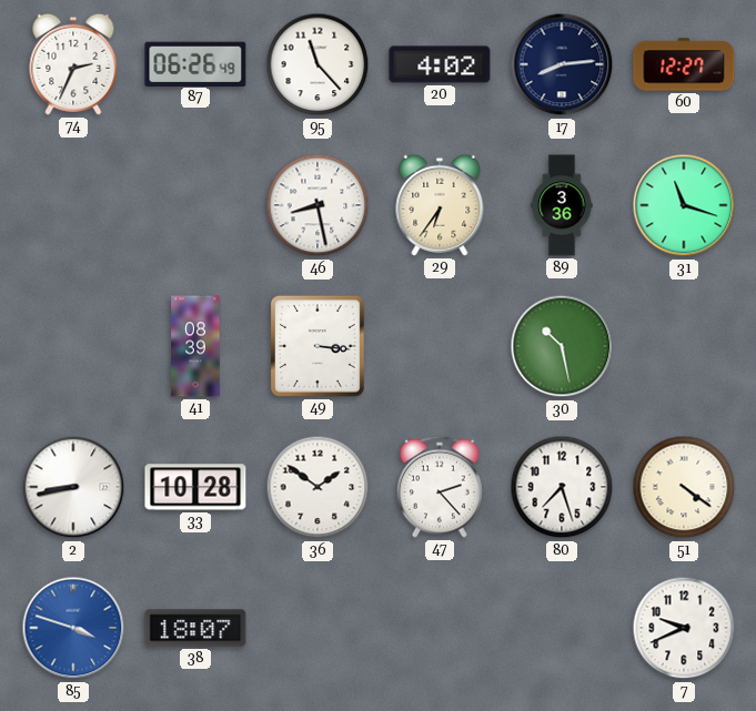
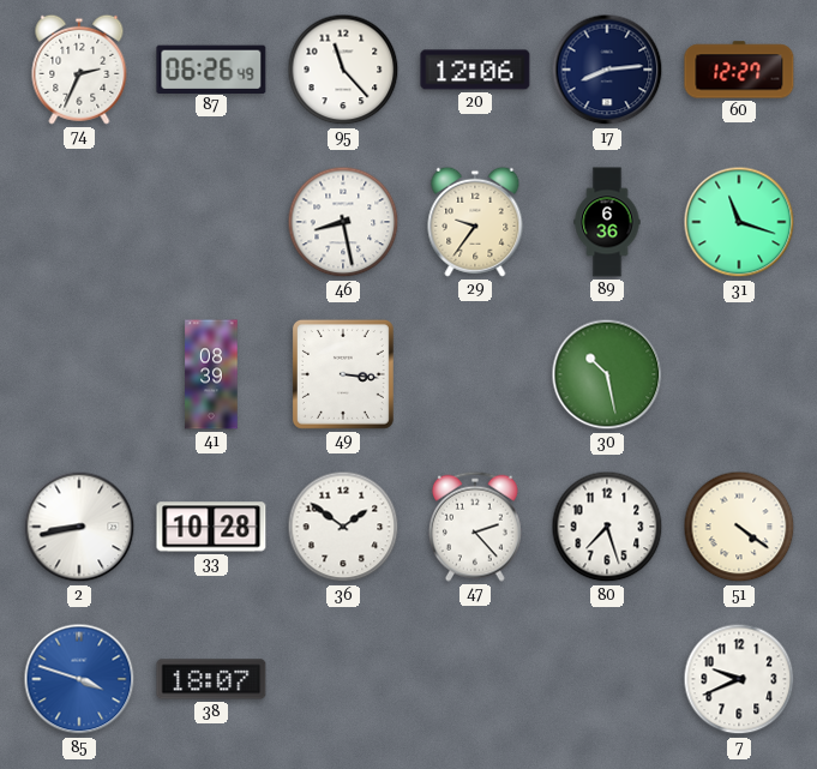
20: 4:02 -> 12:06
29: 6:36 -> 9:36
89: 3:36 -> 6:36
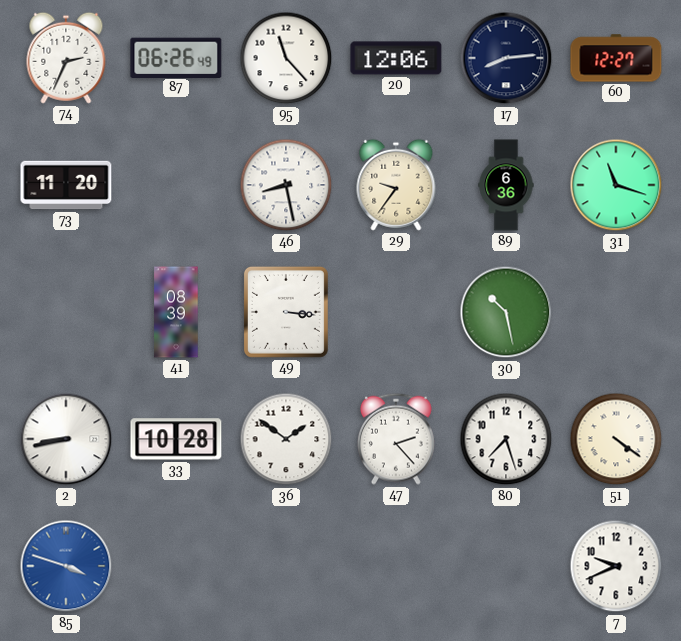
73: none -> 11:20
38: 18:07 -> none
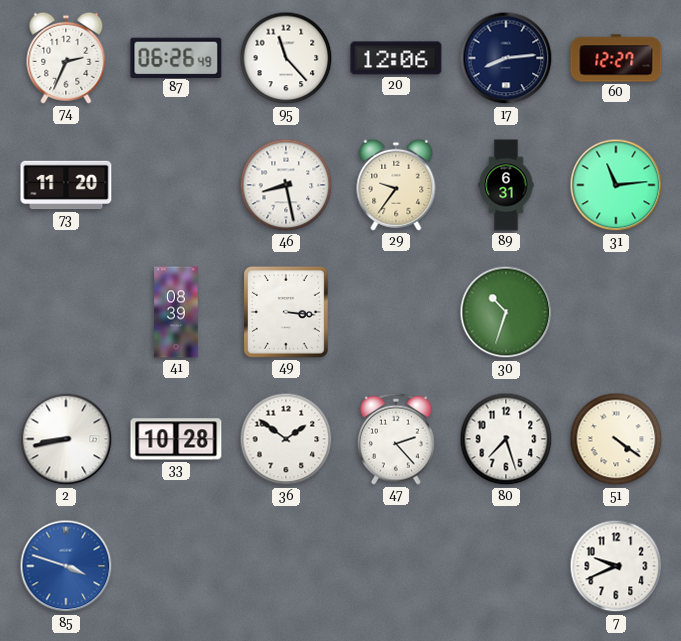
89: 6:36 -> 6:31
31: 11:18 -> 11:14
30: 10:28 -> 10:33
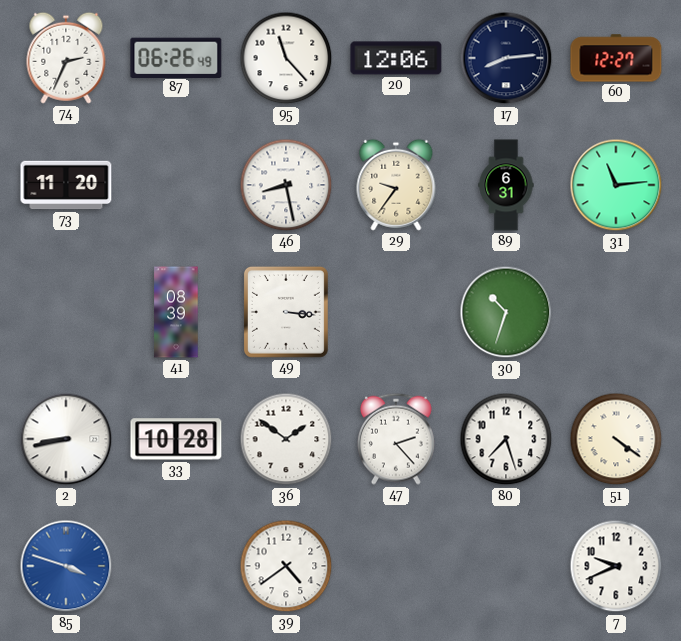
39: none -> 4:39
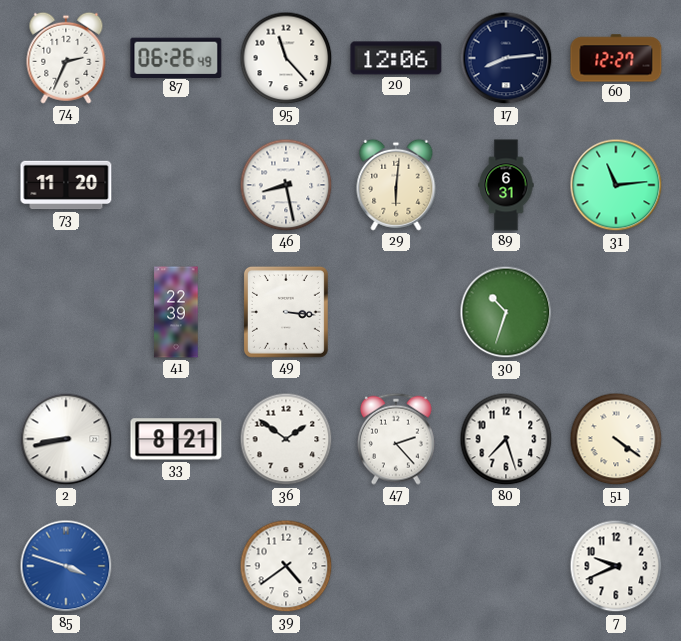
29: 9:36 -> 6:01
41: 08:39 -> 22:39
33: 10:28 -> 8:21
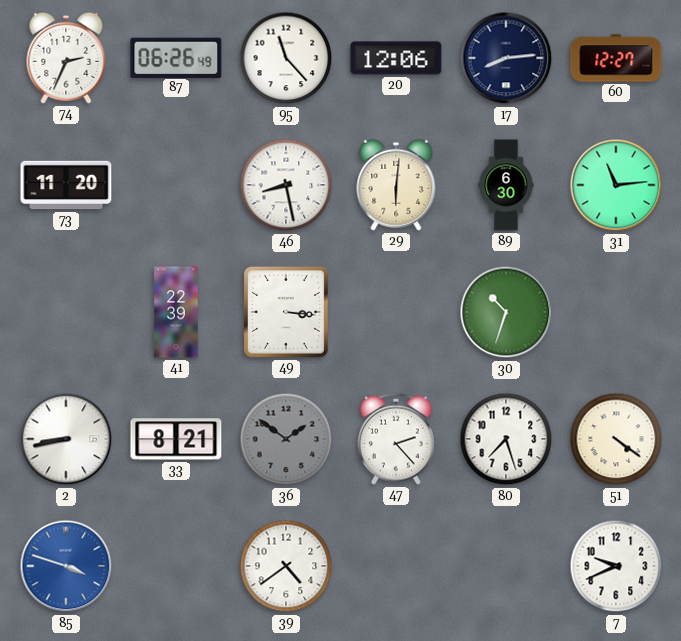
89: 6:31 -> 6:30
36 dial: white -> grey
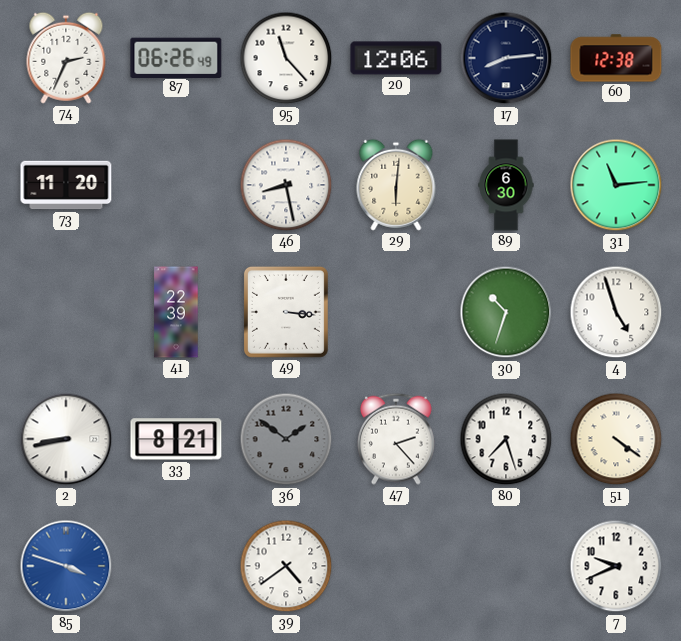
60: 12:27 -> 12:38
4: none -> 4:57
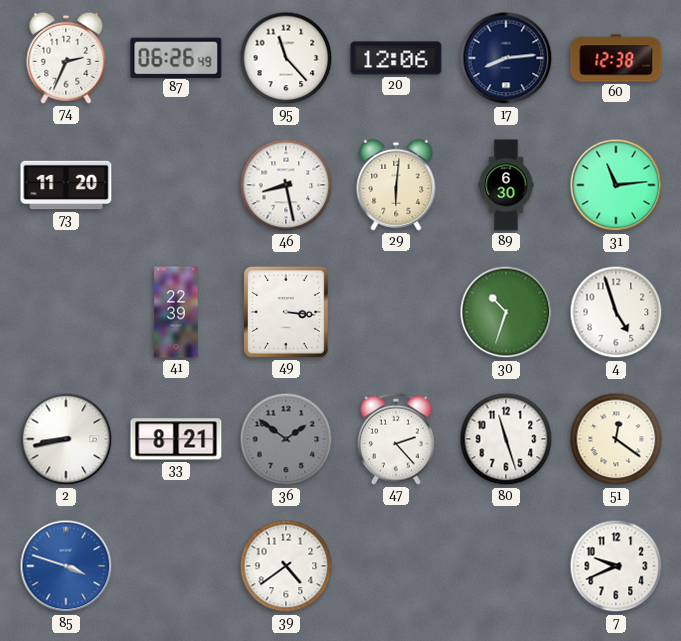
80: 7:27 -> 11:27
51: 4:21 -> 12:21
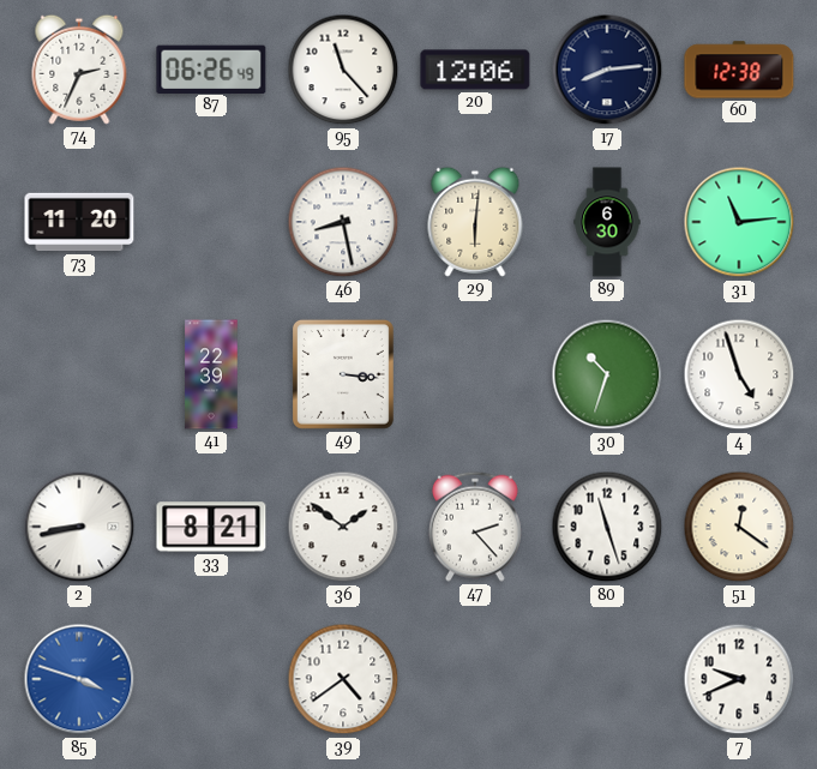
36 dial: grey -> white
